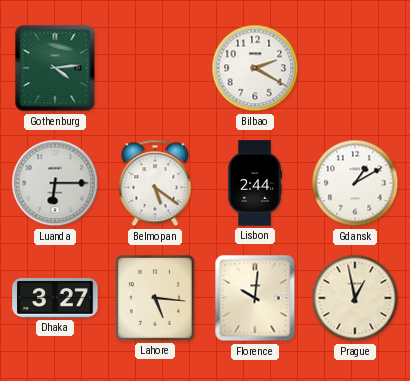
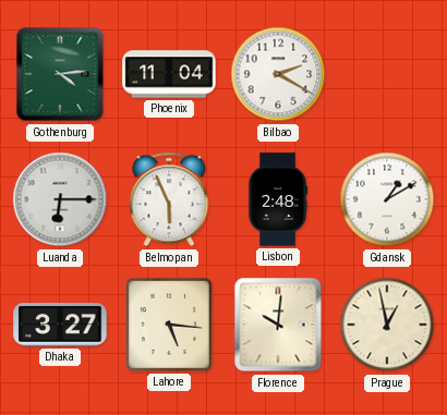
Phoenix: none -> 11:04
Belmopan: 5:21 -> 5:56
Lisbon: 2:44 -> 2:48
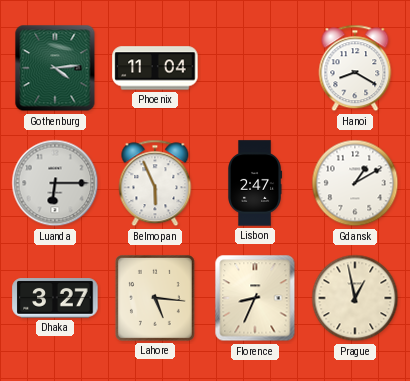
Bilbao: 2:20 -> none
Hanoi: none -> 8:20
Lisbon: 2:48 -> 2:47
Florence: 10:01 -> 8:34
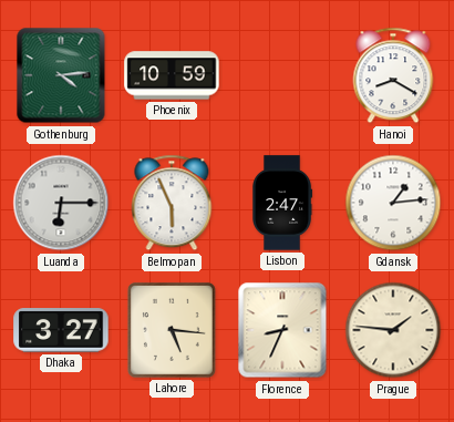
Phoenix: 11:04 -> 10:59
Gdansk: 1:10 -> 1:14
Prague: 12:58 -> 1:46
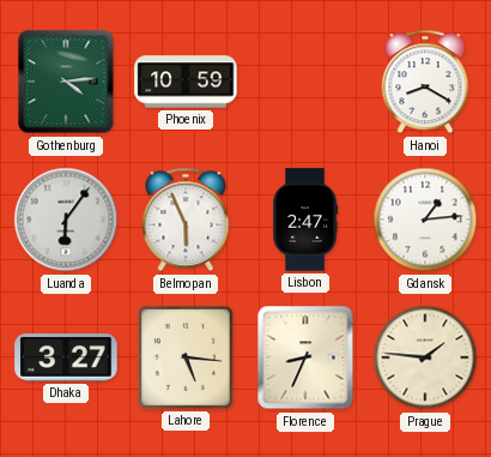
Luanda: 6:15 -> 6:06
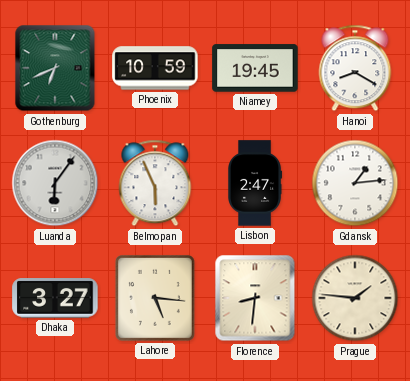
Gothenburg: 4:14 -> 6:41
Niamey: none -> 19:45
Florence: 8:34 -> 8:31
